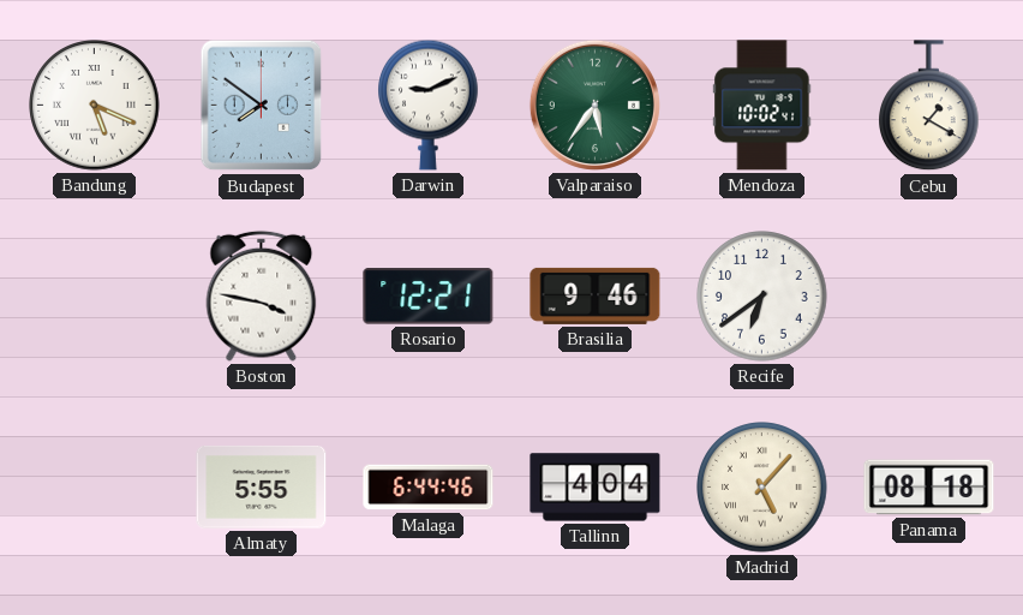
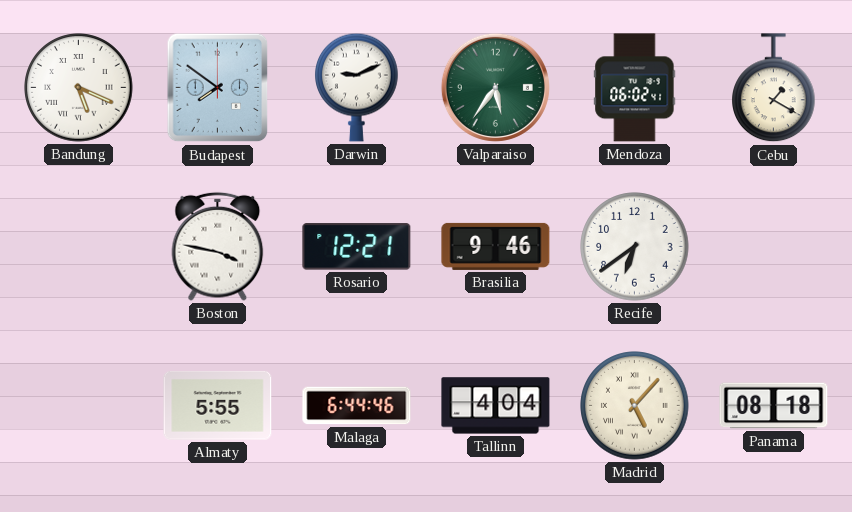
Mendoza: 10:02 -> 06:02
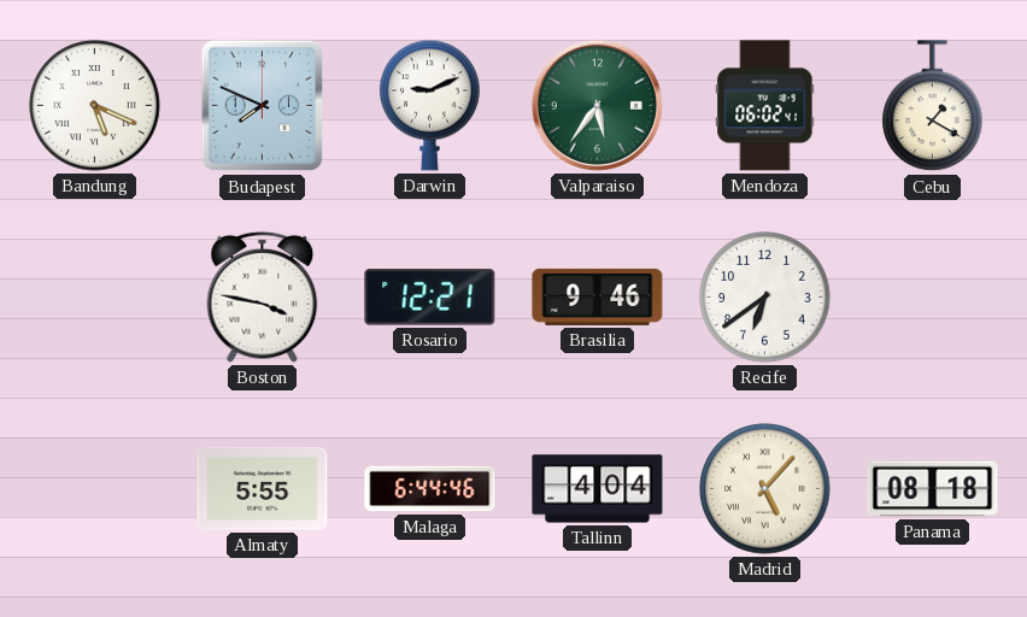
Budapest: 7:51 -> 7:49
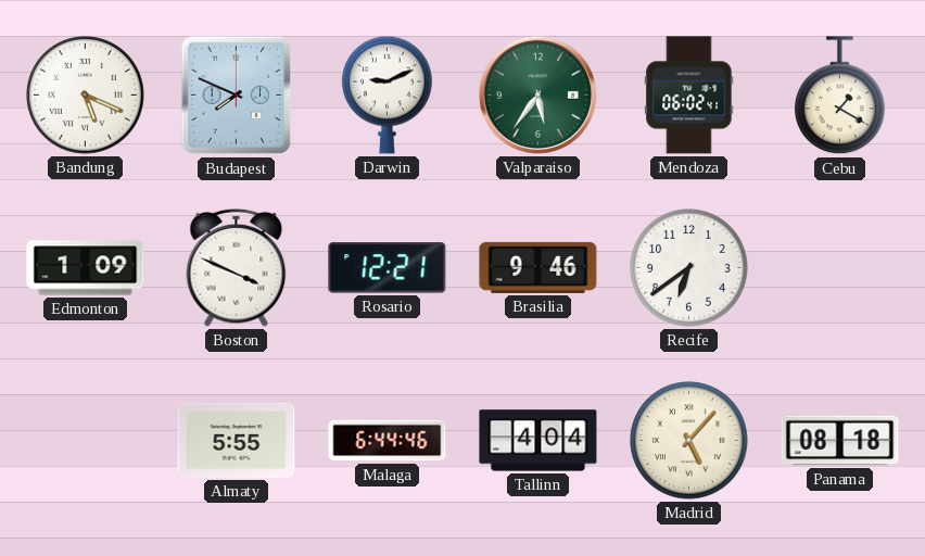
Edmonton: none -> 1:09
Boston: 3:47 -> 3:49
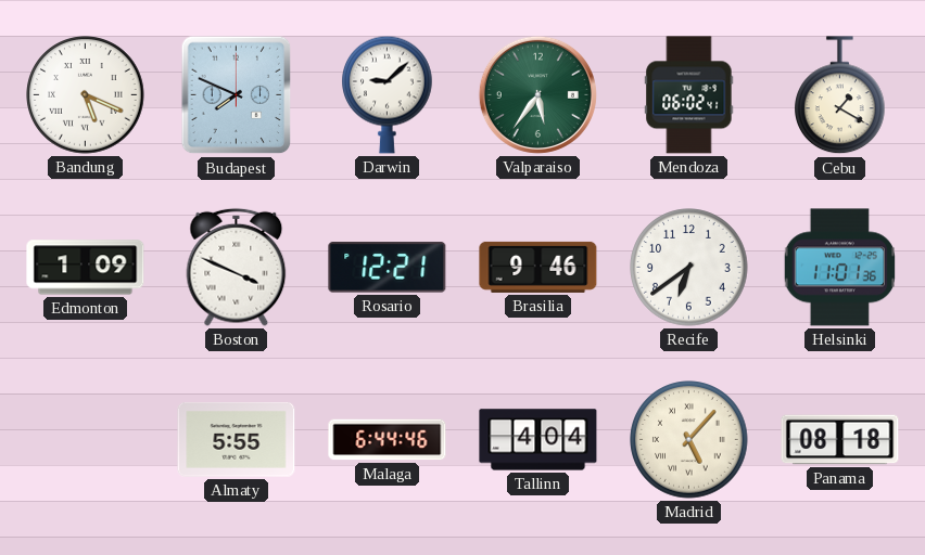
Darwin: 9:11 -> 9:08
Helsinki: none -> 11:01
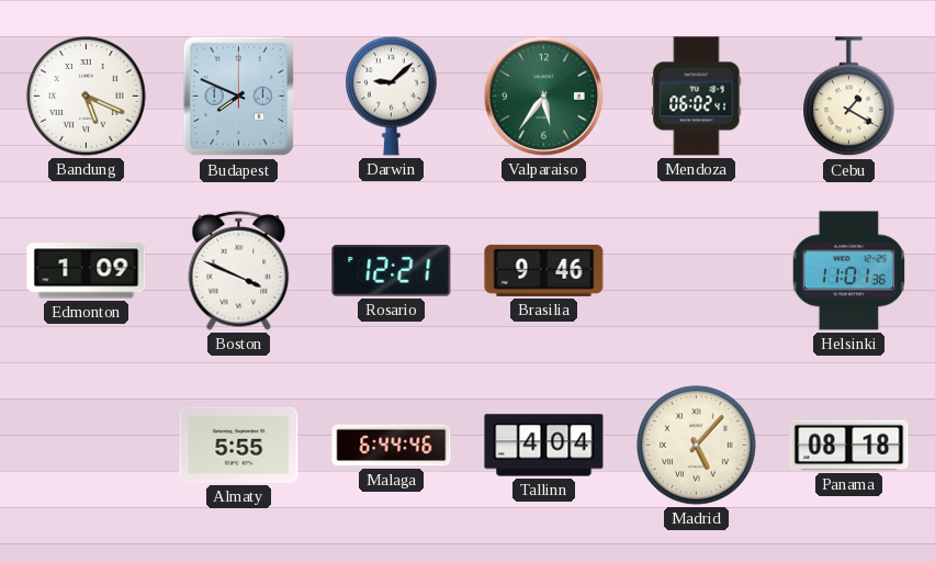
Recife: 6:39 -> none
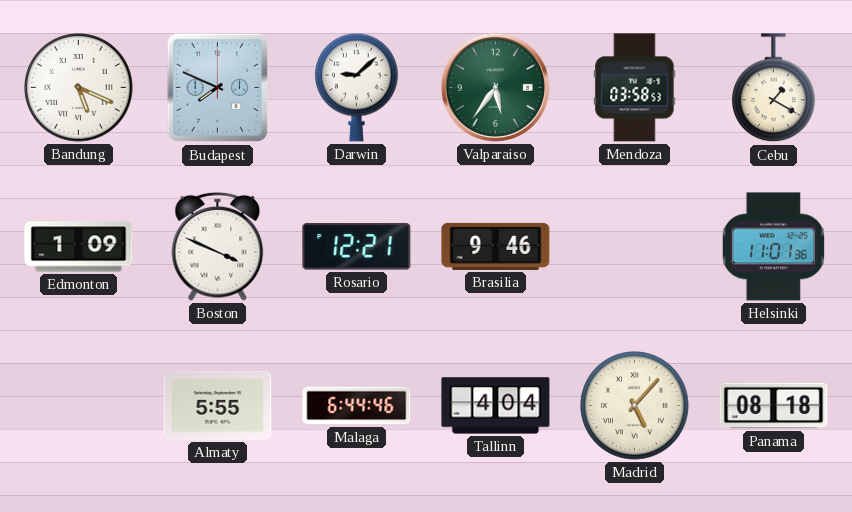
Mendoza: 06:02 -> 03:58
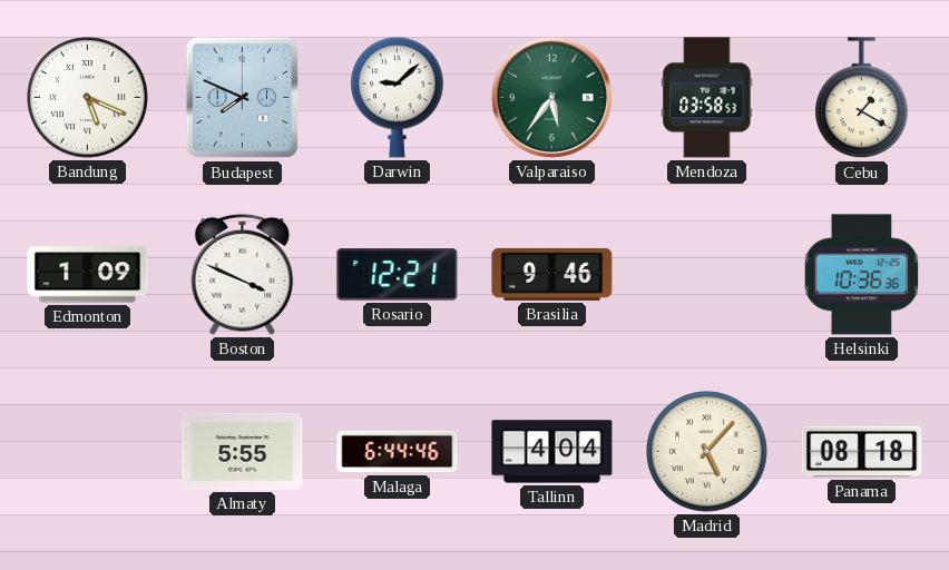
Helsinki: 11:01 -> 10:36
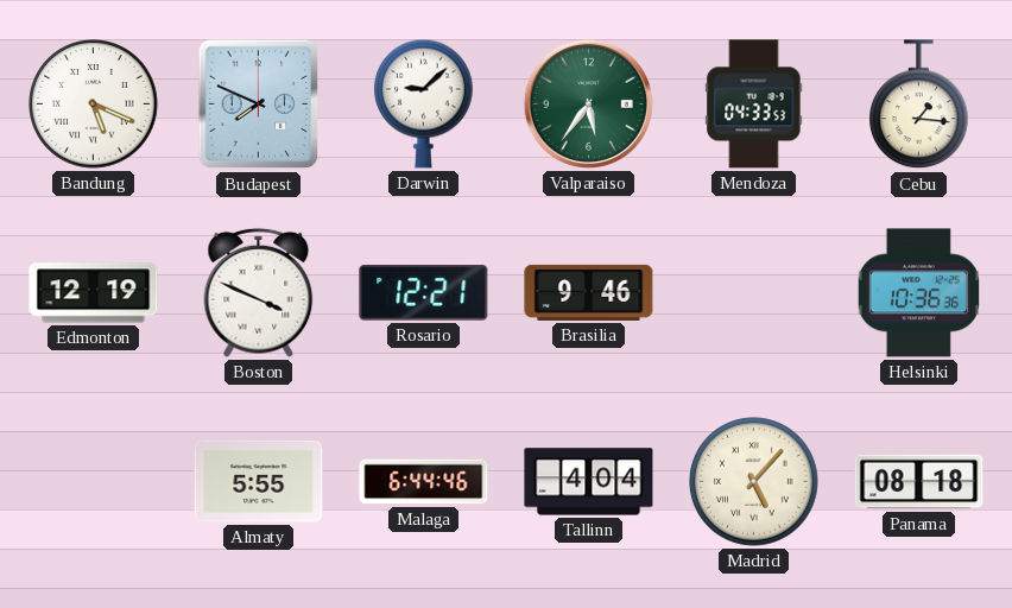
Mendoza: 03:58 -> 04:33
Cebu: 1:20 -> 1:16
Edmonton: 1:09 -> 12:19
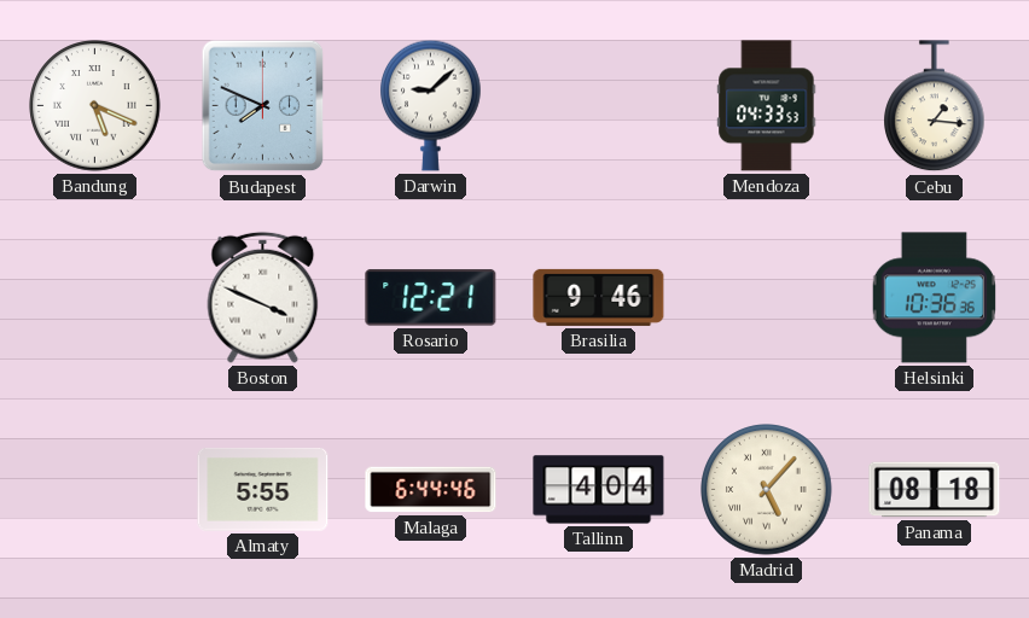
Valparaiso: 5:36 -> none
Edmonton: 12:19 -> none
